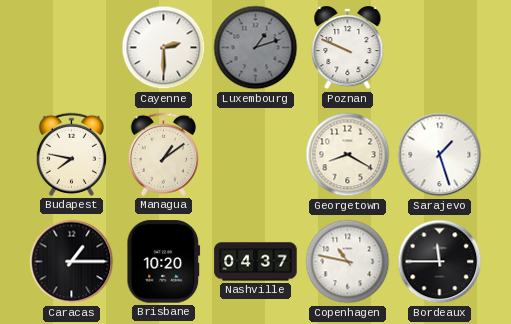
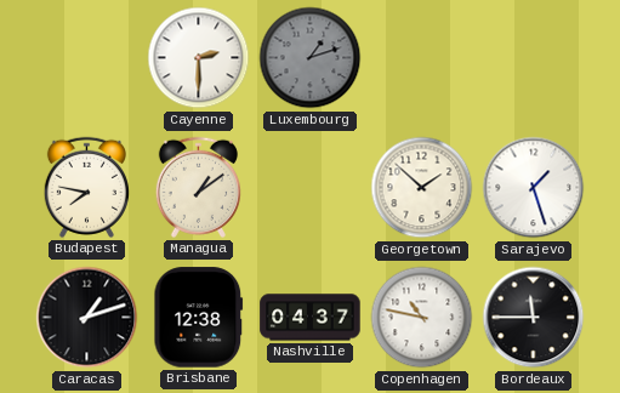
Poznan: 9:49 -> none
Georgetown: 8:20 -> 1:52
Caracas: 1:15 -> 1:12
Brisbane: 10:20 -> 12:38
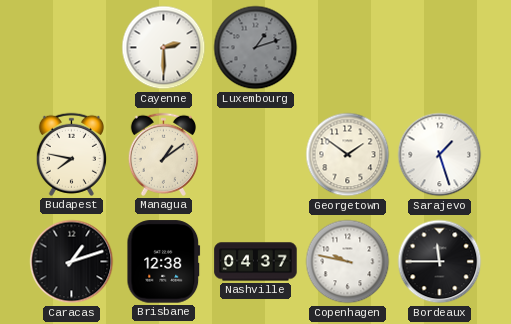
Georgetown: 1:52 -> 1:51
Copenhagen: 10:47 -> 9:47
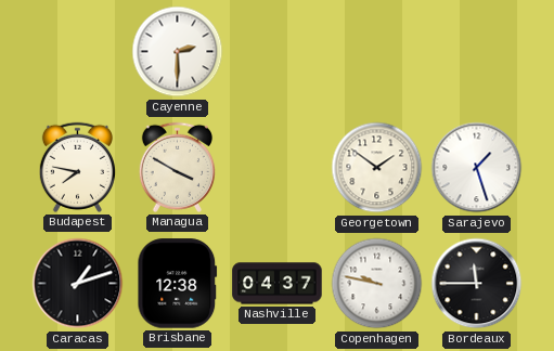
Luxembourg: 1:12 -> none
Managua: 1:09 -> 3:50
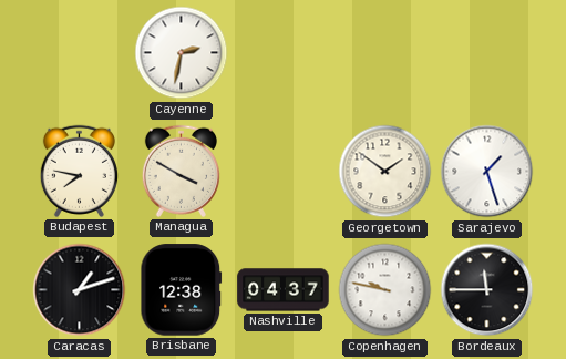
Cayenne: 2:30 -> 2:32
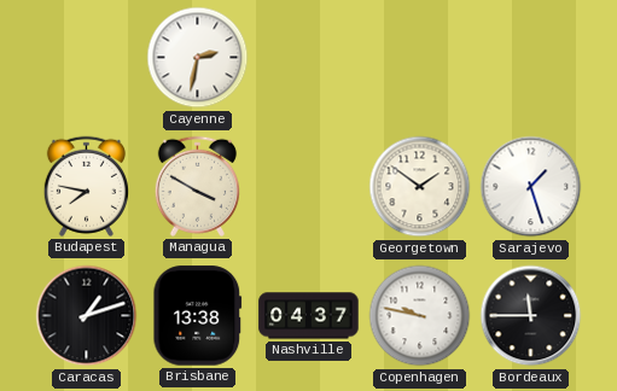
Brisbane: 12:38 -> 13:38
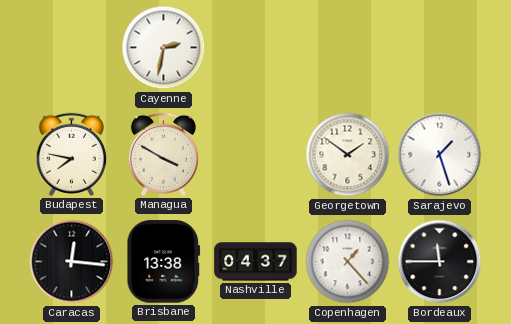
Caracas: 1:12 -> 12:16
Copenhagen: 9:47 -> 1:23
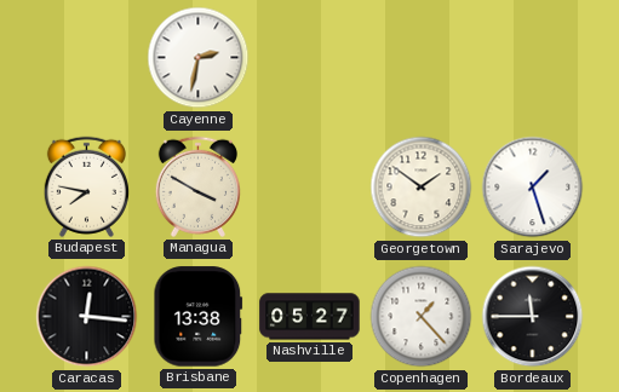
Nashville: 04:37 -> 05:27
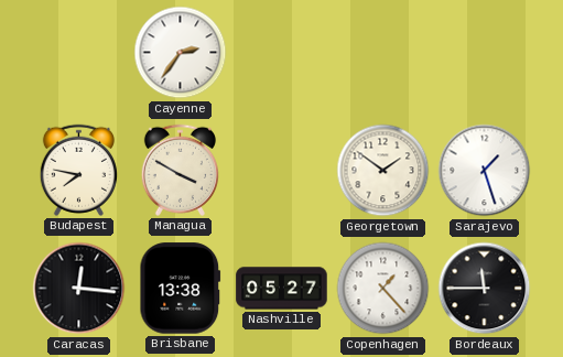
Cayenne: 2:32 -> 2:36
